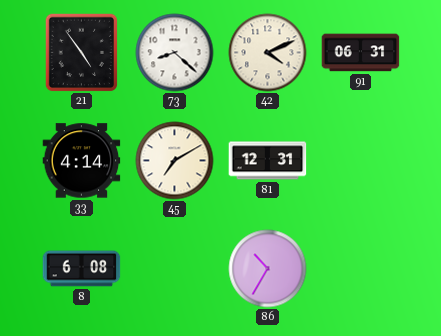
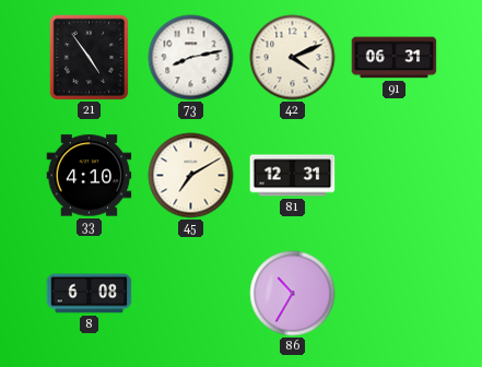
73: 8:22 -> 8:13
33: 4:14 -> 4:10
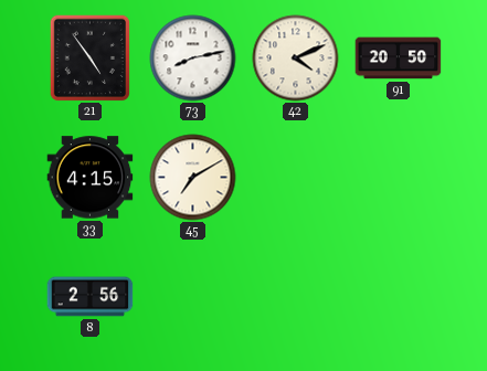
91: 06:31 -> 20:50
33: 4:10 -> 4:15
81: 12:31 -> none
8: 6:08 -> 2:56
86: 10:35 -> none
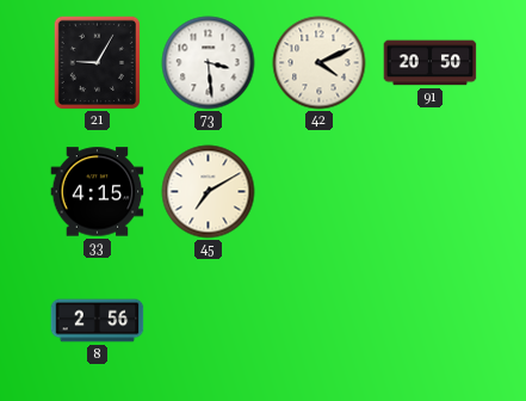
21: 4:54 -> 9:05
73: 8:13 -> 3:29
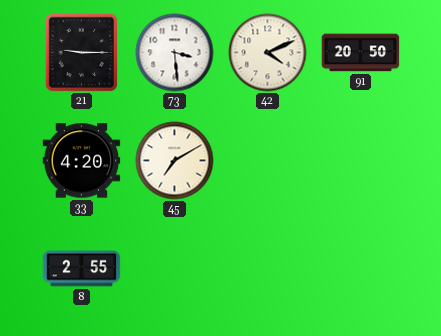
21: 9:05 -> 9:15
33: 4:15 -> 4:20
8: 2:56 -> 2:55
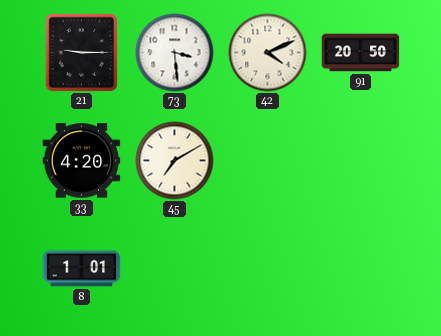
8: 2:55 -> 1:01
